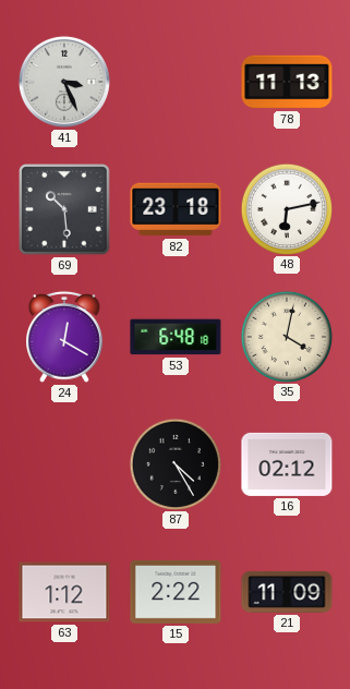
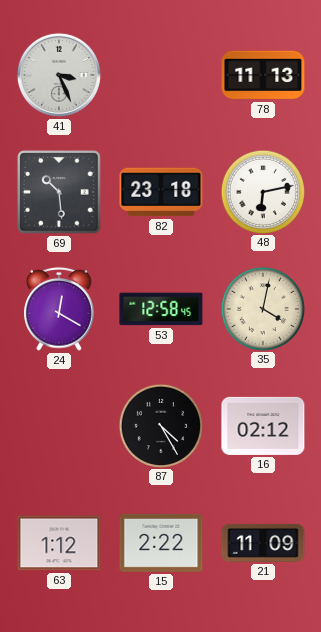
53: 6:48 -> 12:58
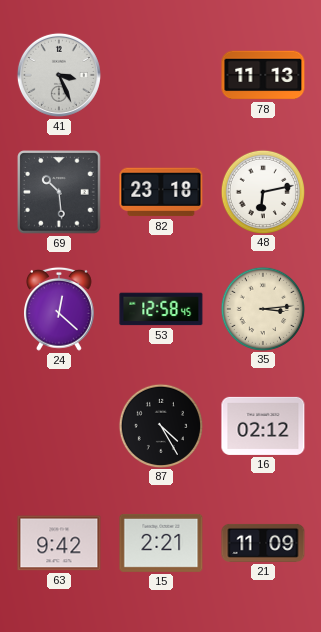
24: 12:20 -> 12:22
35: 4:02 -> 3:14
63: 1:12 -> 9:42
15: 2:22 -> 2:21
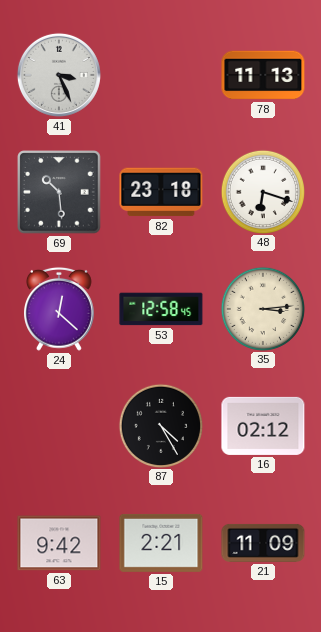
48: 6:13 -> 6:18
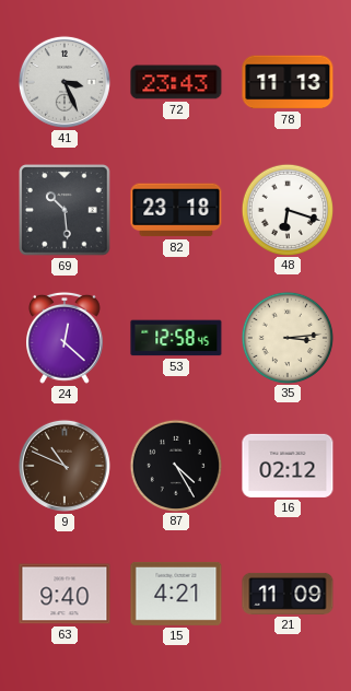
72: none -> 23:43
9: none -> 10:49
63: 9:42 -> 9:40
15: 2:21 -> 4:21
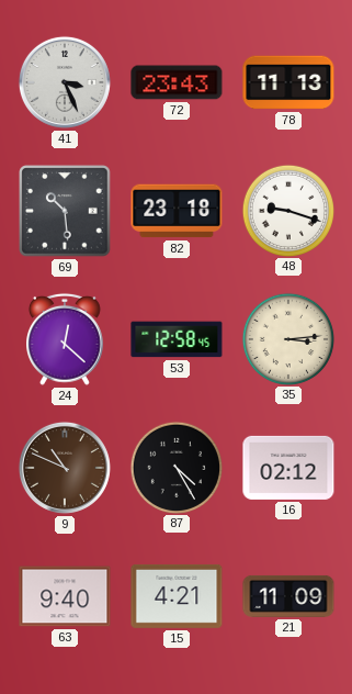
48: 6:18 -> 9:18
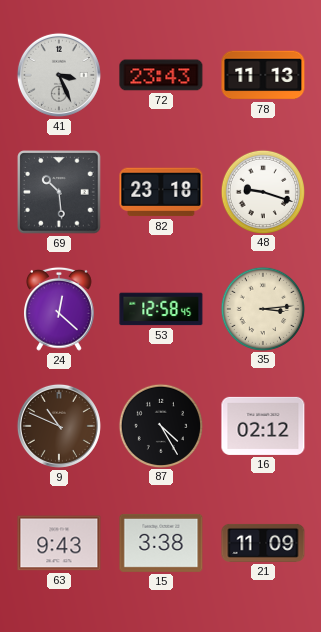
63: 9:40 -> 9:43
15: 4:21 -> 3:38
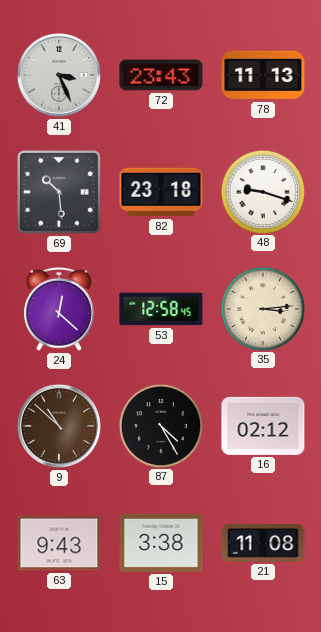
9: 10:49 -> 10:52
21: 11:09 -> 11:08
